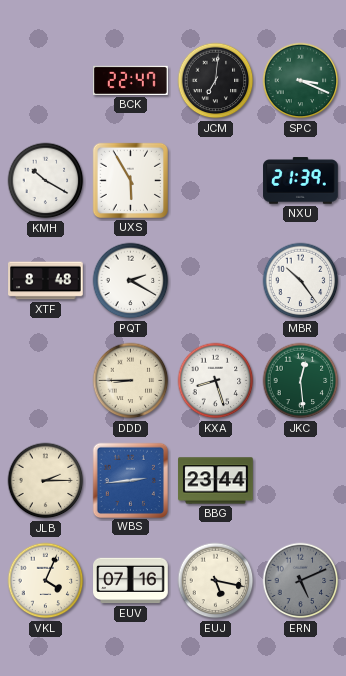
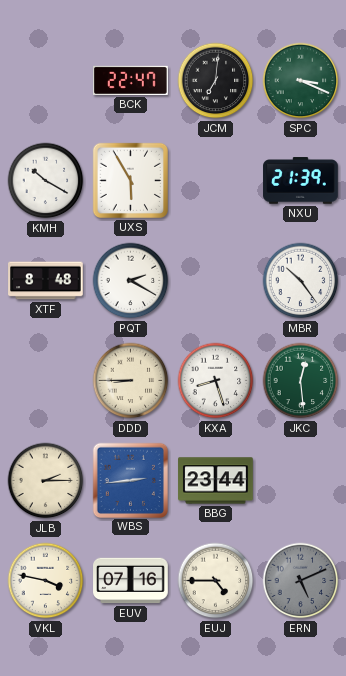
VKL: 4:04 -> 3:47
EUJ: 5:17 -> 4:45
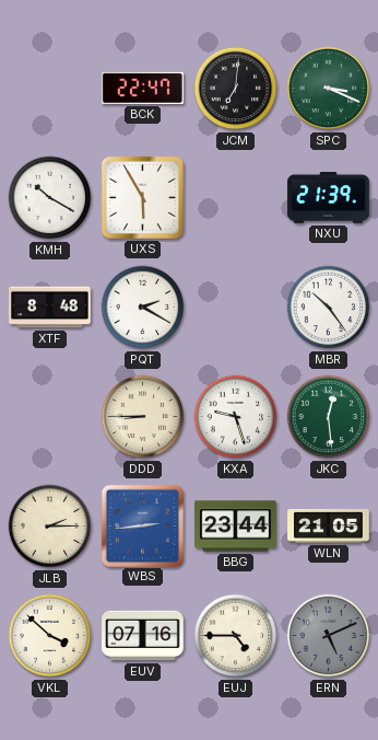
KXA: 8:27 -> 9:27
WLN: none -> 21:05
VKL: 3:47 -> 3:52
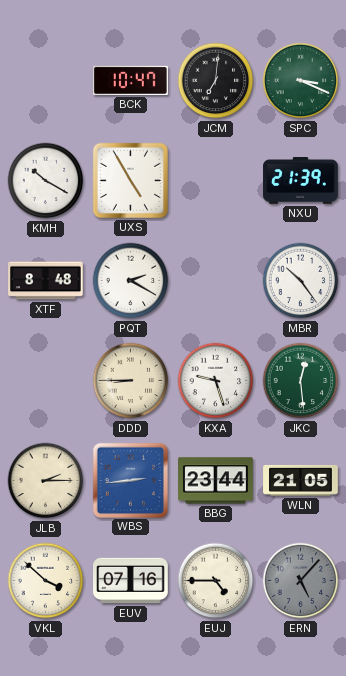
BCK: 22:47 -> 10:47
UXS: 5:55 -> 4:55
ERN: 5:11 -> 5:07
